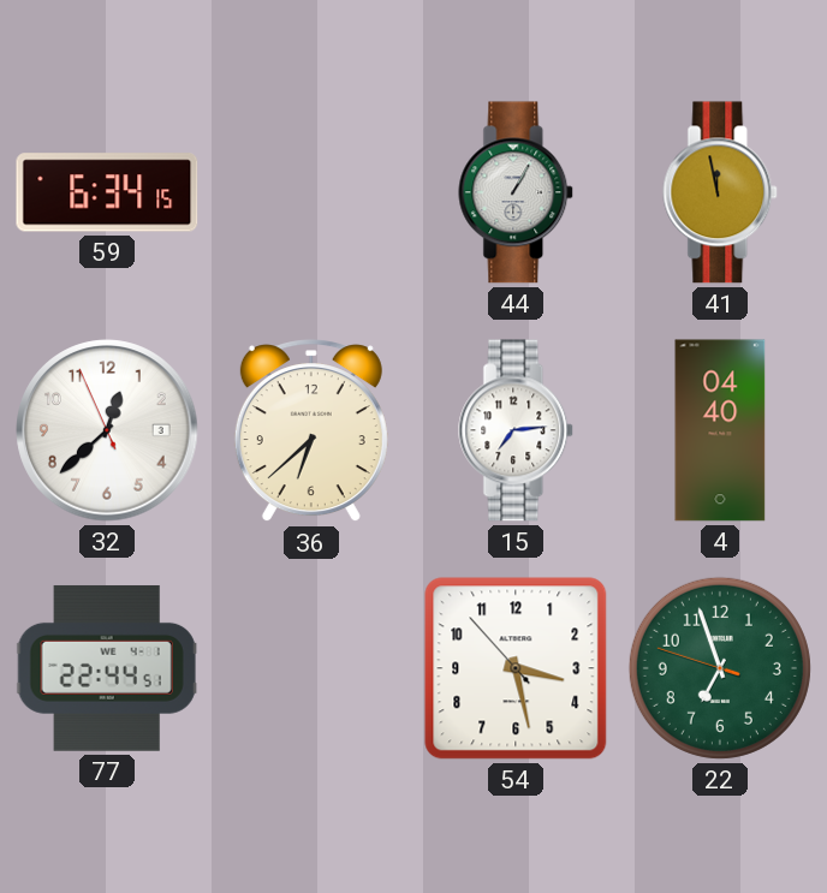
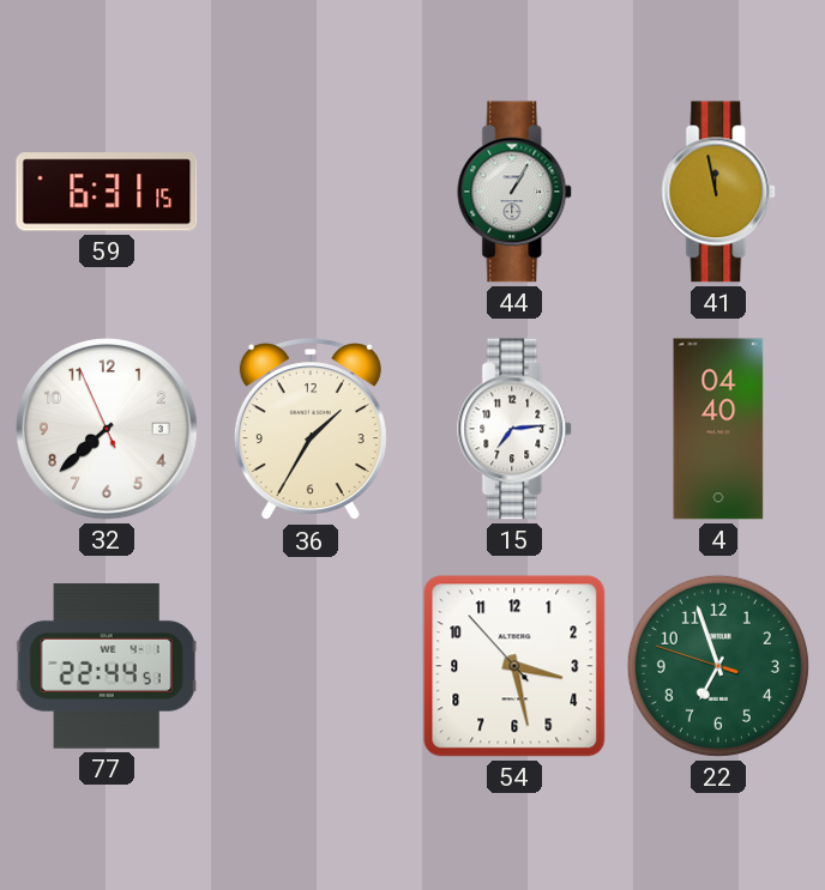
59: 6:34 -> 6:31
32: 12:37 -> 7:37
36: 6:38 -> 1:35
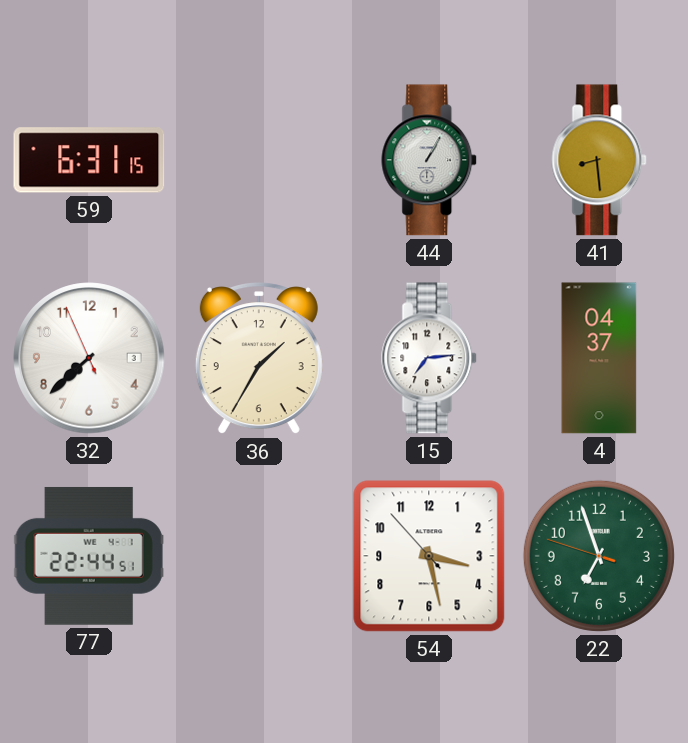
41: 11:58 -> 8:29
4: 04:40 -> 04:37
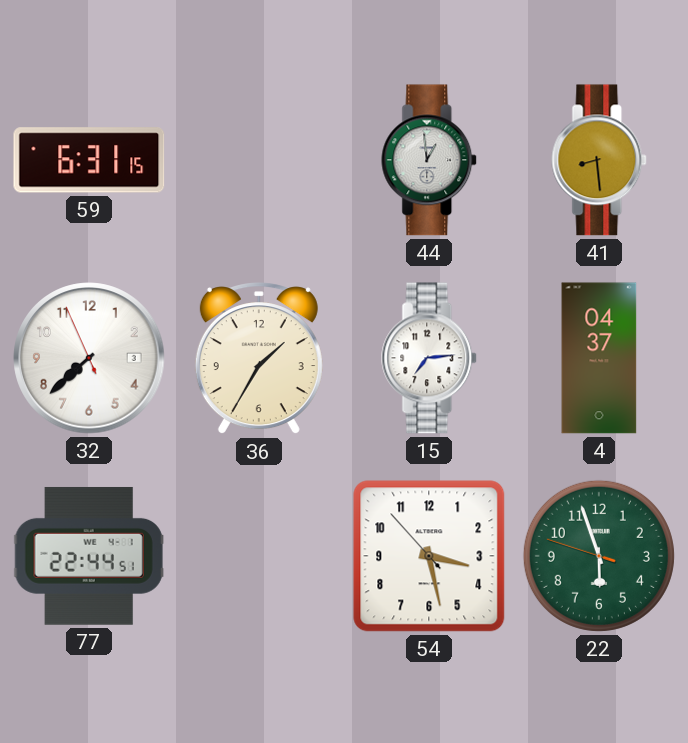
44: 1:05 -> 12:59
22: 6:56 -> 5:56
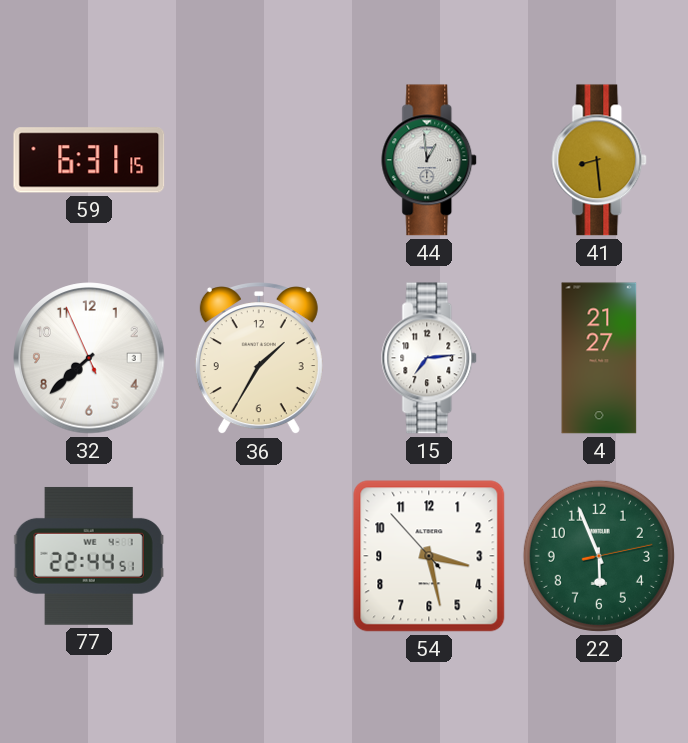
4: 04:37 -> 21:27
22: 5:56:48 -> 5:56:13
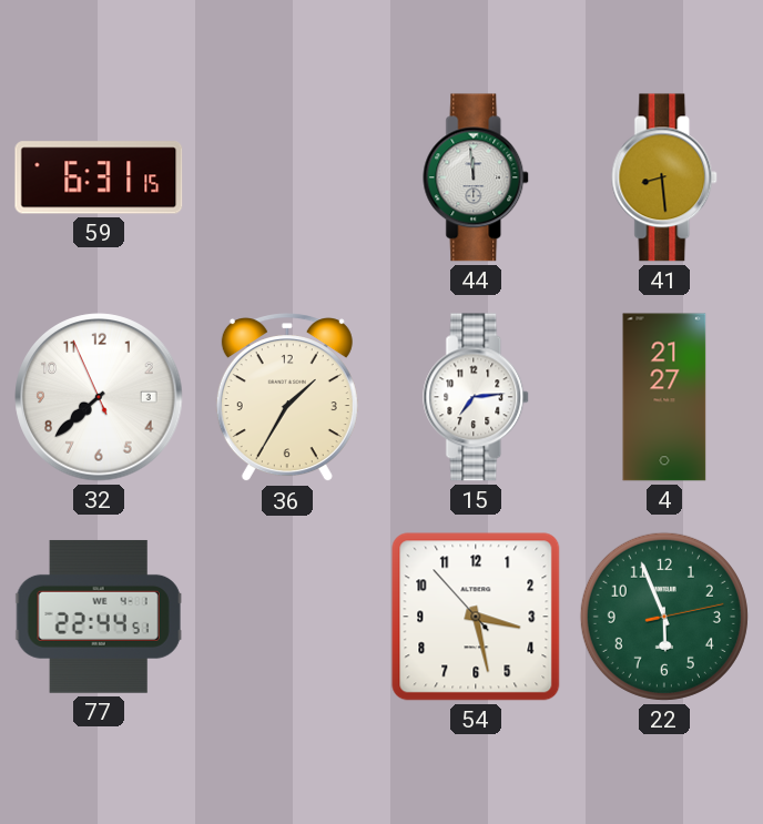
44: 12:59 -> 11:59
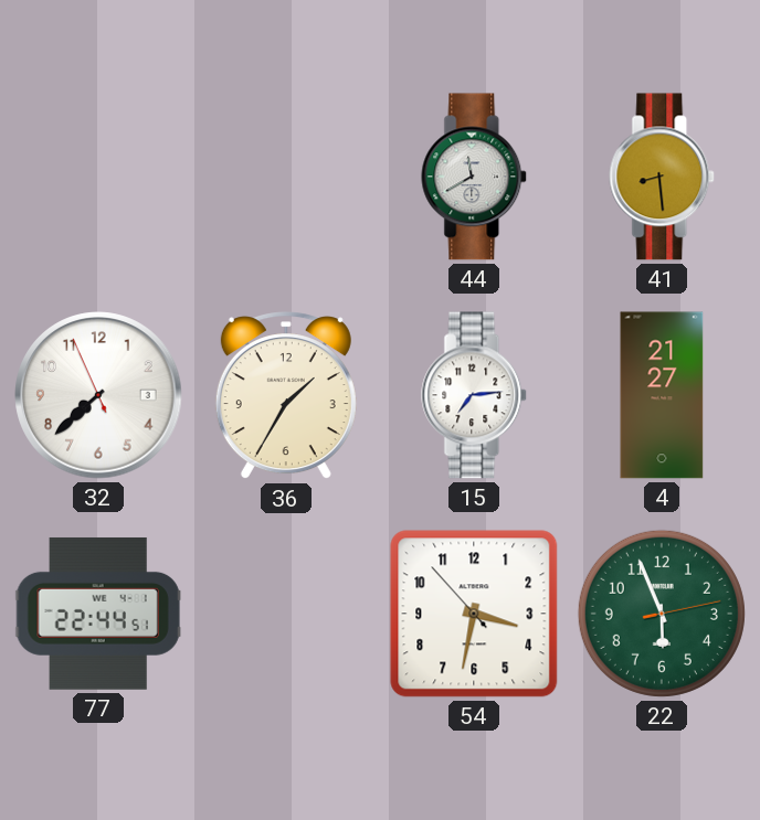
59: 6:31 -> none
44: 11:59 -> 11:40
54: 3:27 -> 3:31
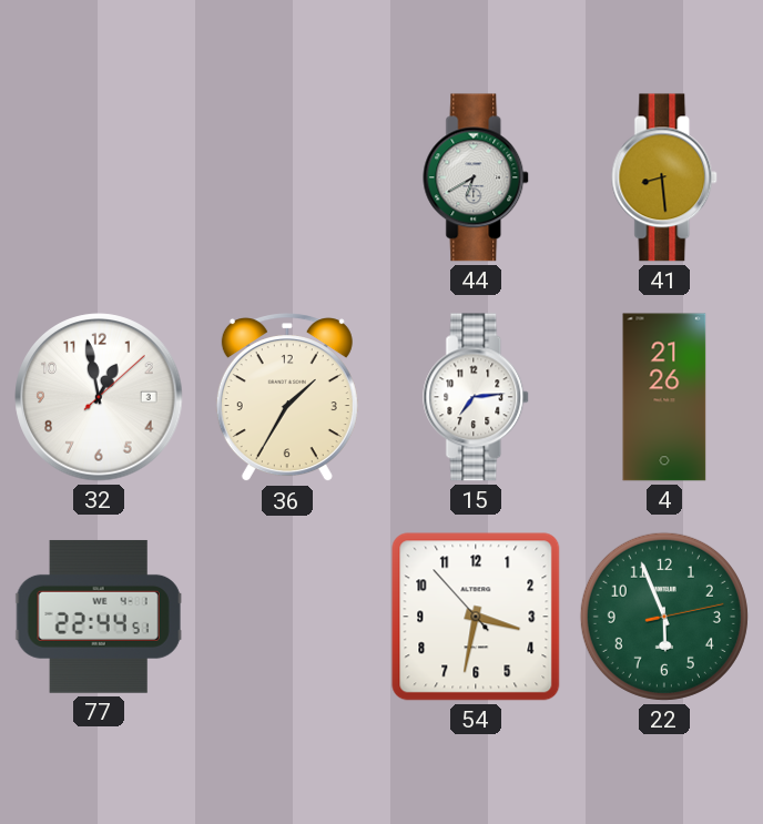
44: 11:40 -> 6:40
32: 7:37 -> 12:58
4: 21:27 -> 21:26
